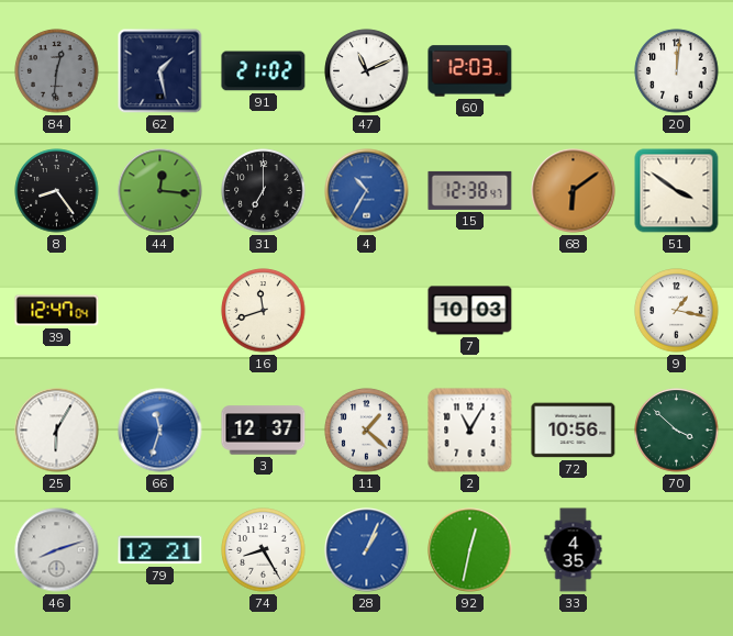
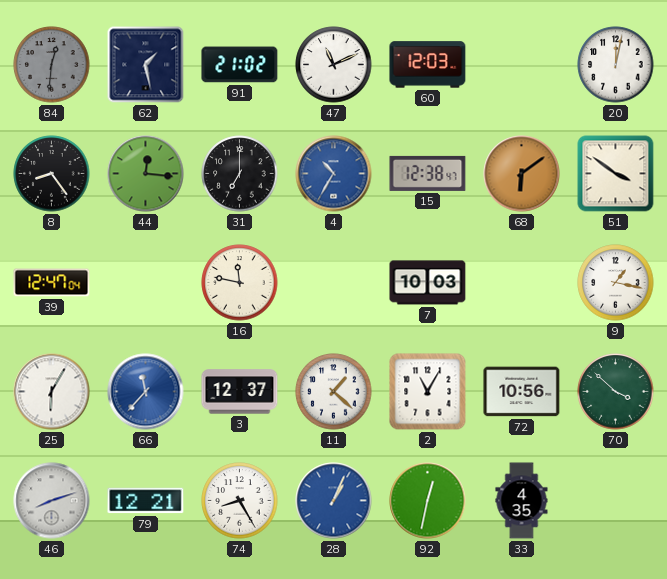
20: 12:01 -> 12:02
16: 11:42 -> 11:47
66: 11:33 -> 11:37
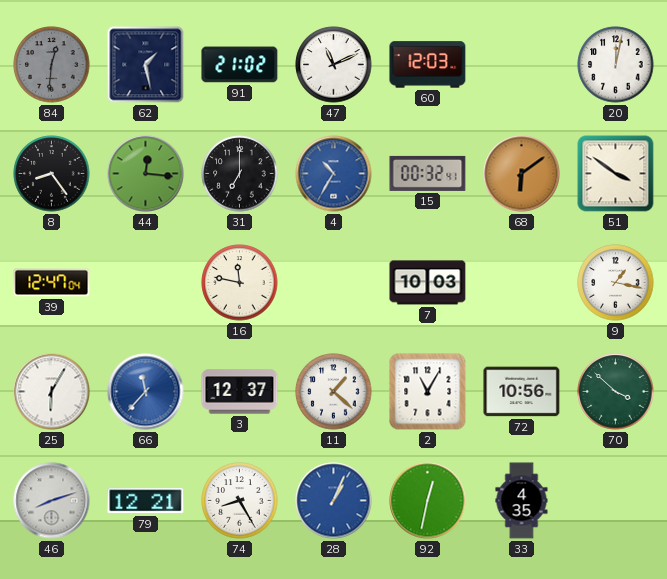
15: 12:38 -> 00:32
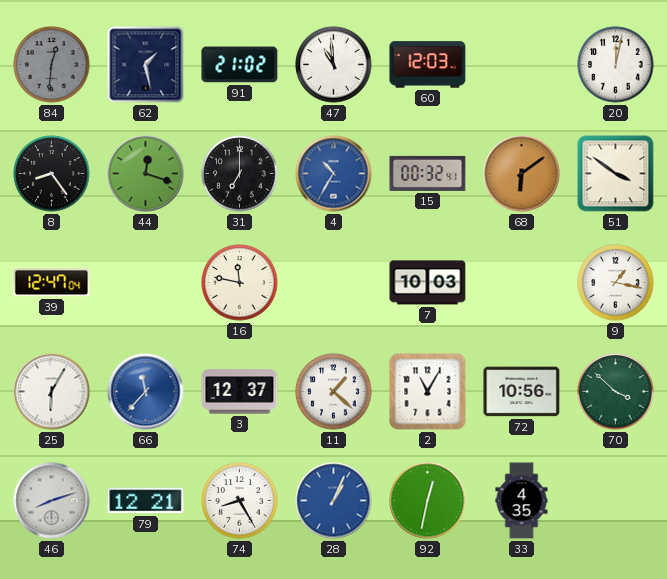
47: 11:11 -> 10:59
44: 12:16 -> 12:18
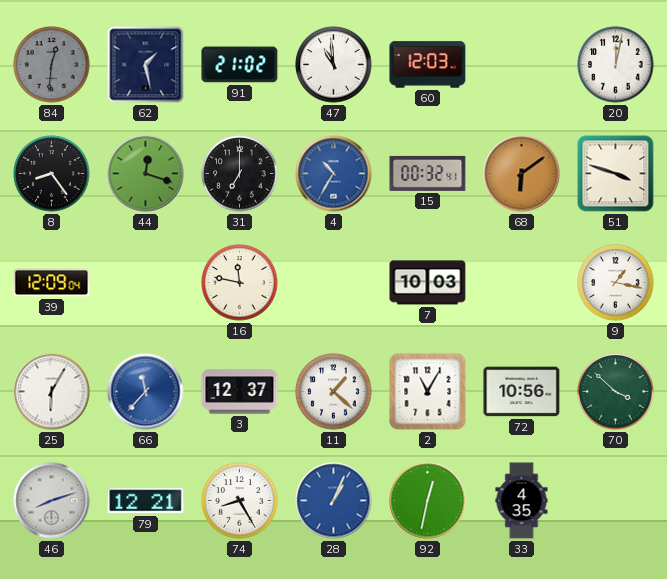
51: 3:51 -> 3:48
39: 12:47 -> 12:09
